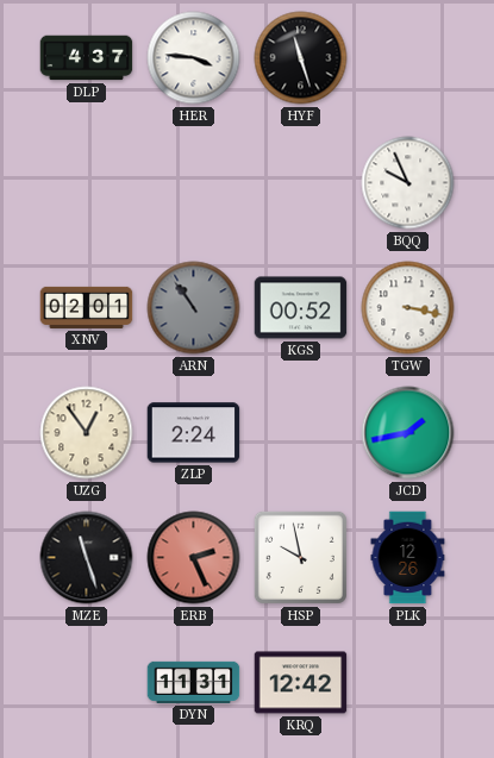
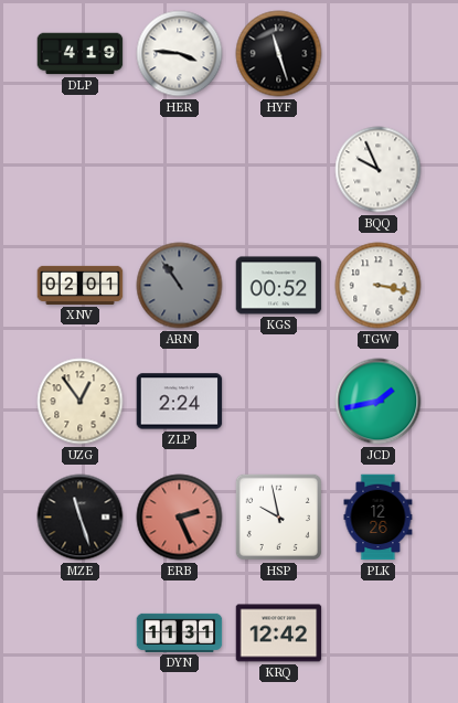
DLP: 4:37 -> 4:19
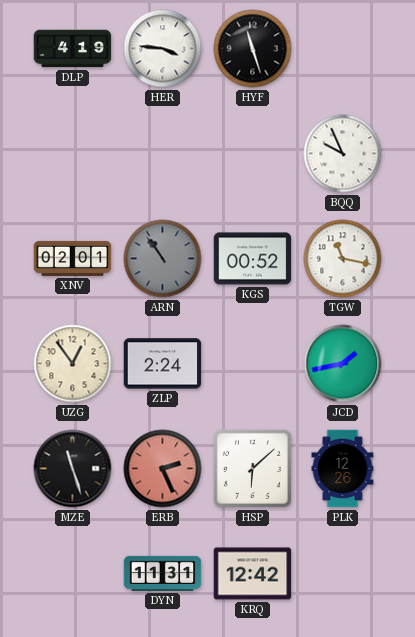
TGW: 3:17 -> 11:17
HSP: 9:58 -> 6:08
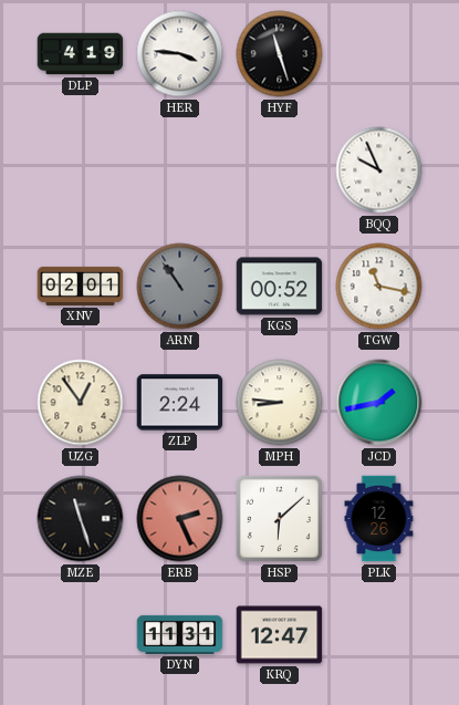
MPH: none -> 8:46
KRQ: 12:42 -> 12:47
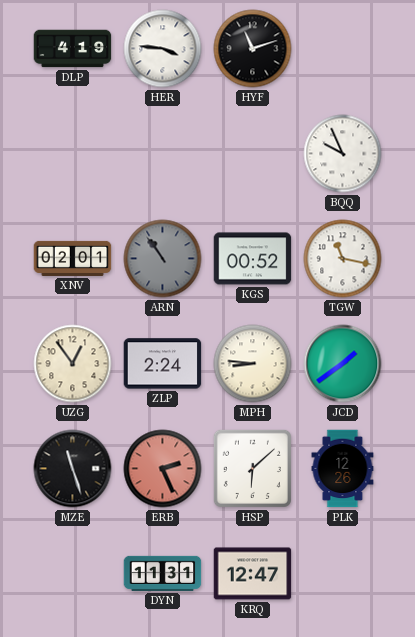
HYF: 11:27 -> 11:12
JCD: 1:43 -> 1:39
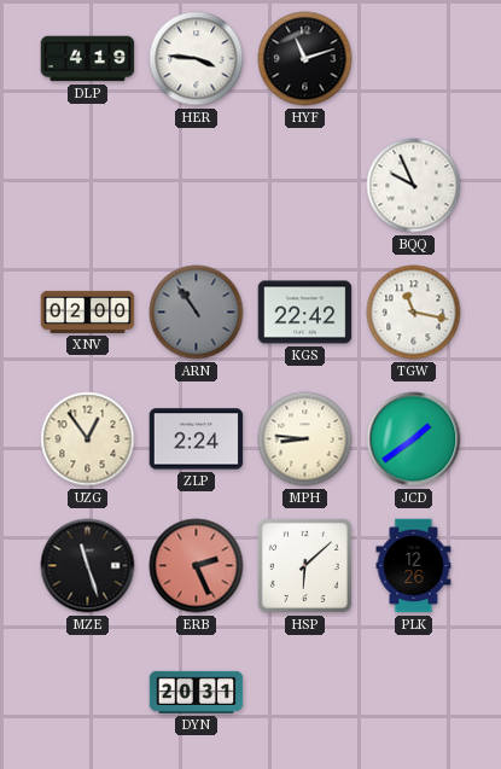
XNV: 02:01 -> 02:00
KGS: 00:52 -> 22:42
DYN: 11:31 -> 20:31
KRQ: 12:47 -> none
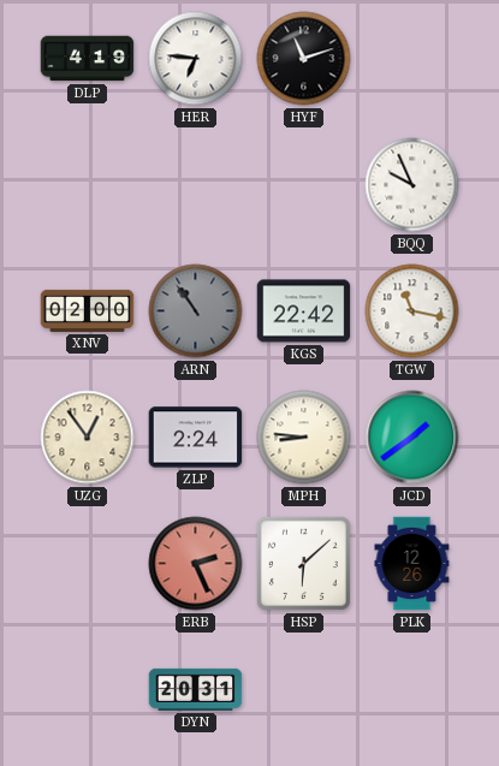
HER: 3:46 -> 6:46
MZE: 11:27 -> none
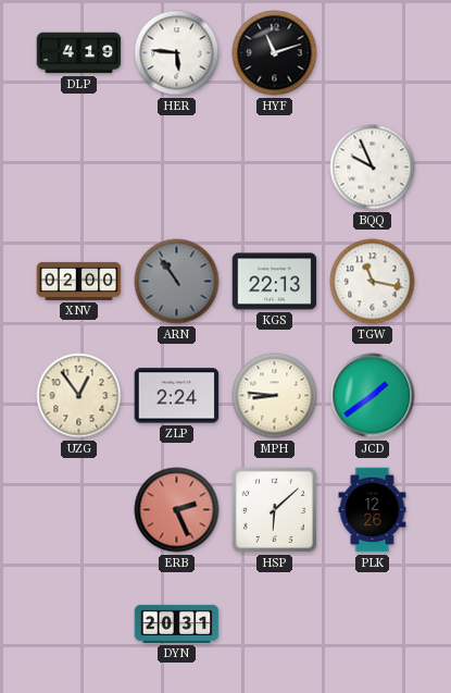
HER: 6:46 -> 5:46
KGS: 22:42 -> 22:13
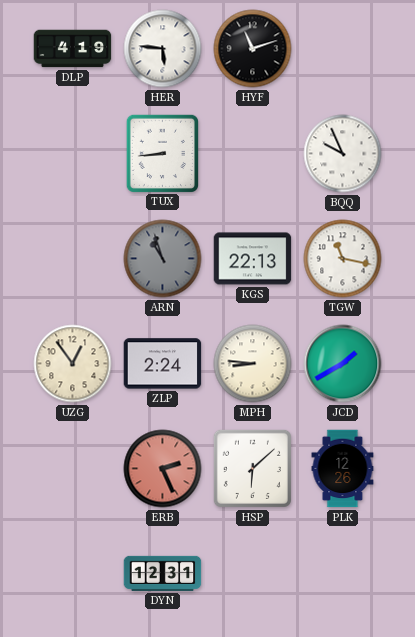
TUX: none -> 8:44
XNV: 02:00 -> none
ARN: 10:54 -> 10:57
JCD: 1:39 -> 1:40
DYN: 20:31 -> 12:31
